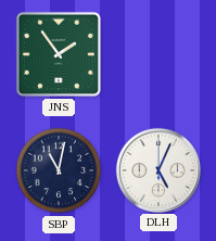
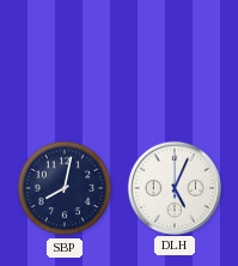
JNS: 1:54 -> none
SBP: 11:02 -> 8:02
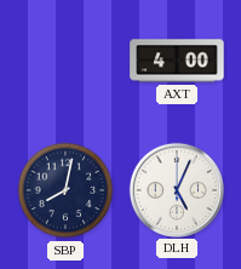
AXT: none -> 4:00
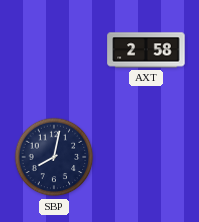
AXT: 4:00 -> 2:58
DLH: 5:04 -> none
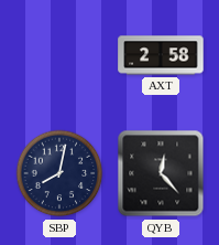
QYB: none -> 12:23
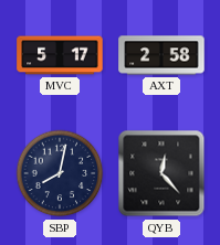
MVC: none -> 5:17
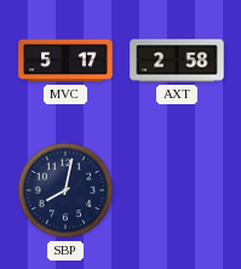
QYB: 12:23 -> none
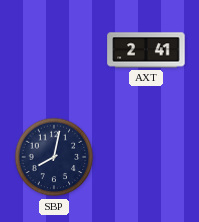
MVC: 5:17 -> none
AXT: 2:58 -> 2:41
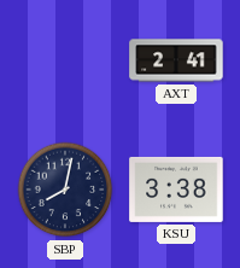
KSU: none -> 3:38
